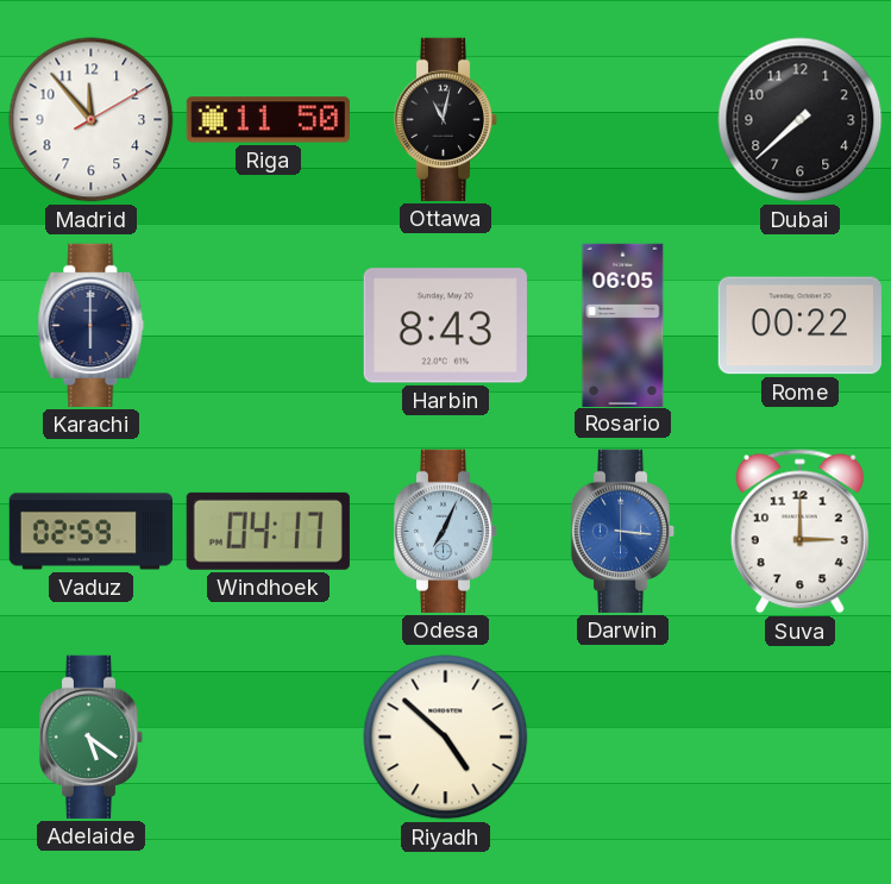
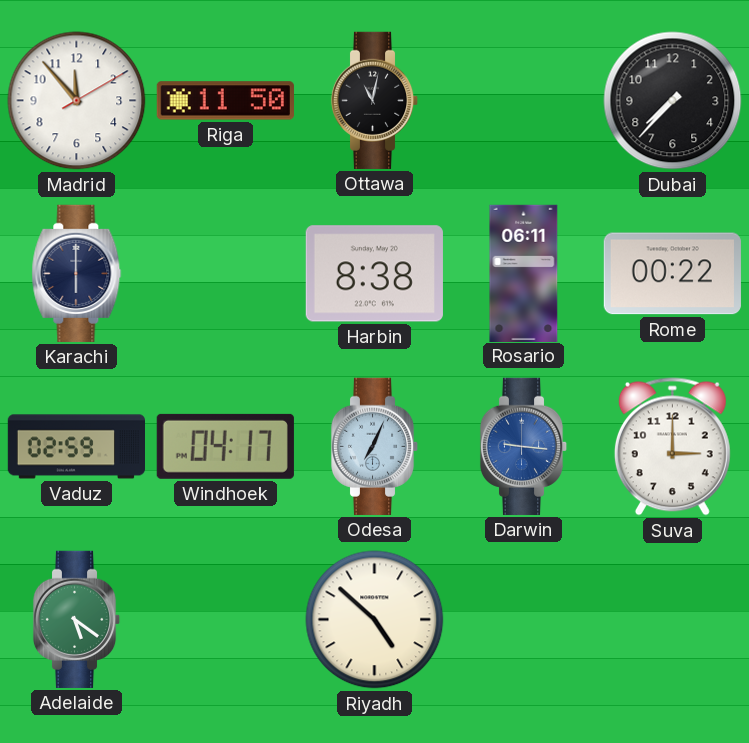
Dubai: 7:38 -> 7:37
Harbin: 8:43 -> 8:38
Rosario: 06:05 -> 06:11
Darwin: 3:16 -> 9:16
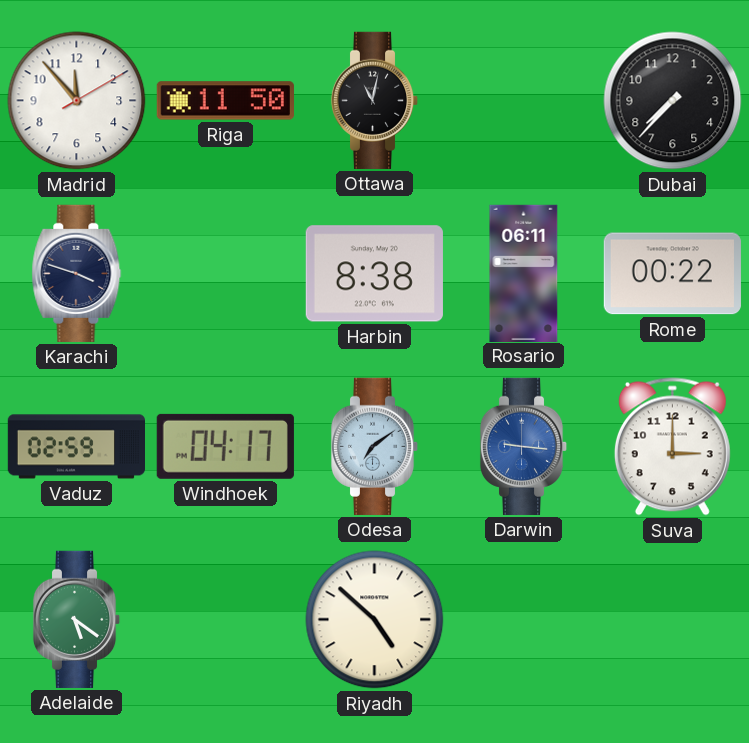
Karachi: 6:00 -> 3:48
Odesa: 7:04 -> 7:09
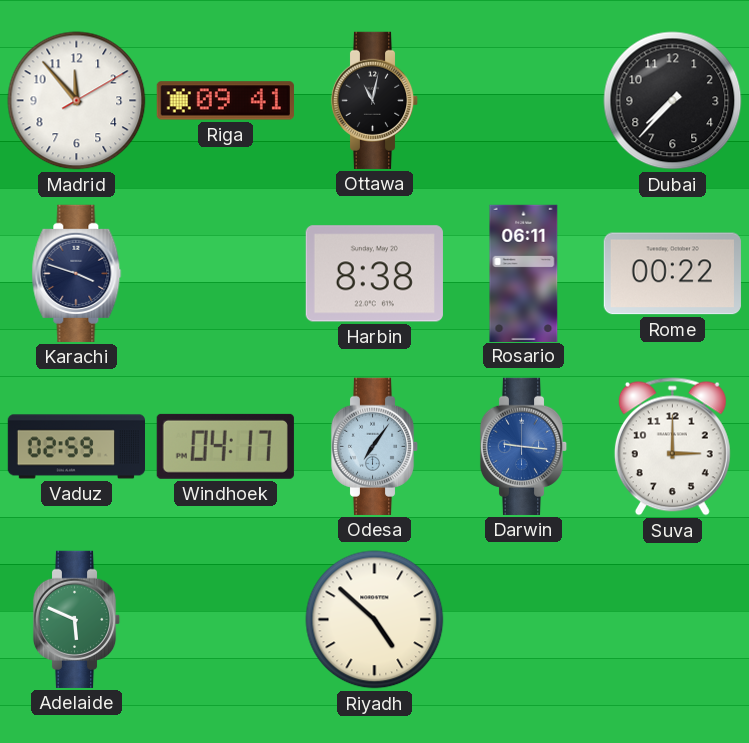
Riga: 11:50 -> 09:41
Odesa: 7:09 -> 7:06
Adelaide: 5:21 -> 5:49
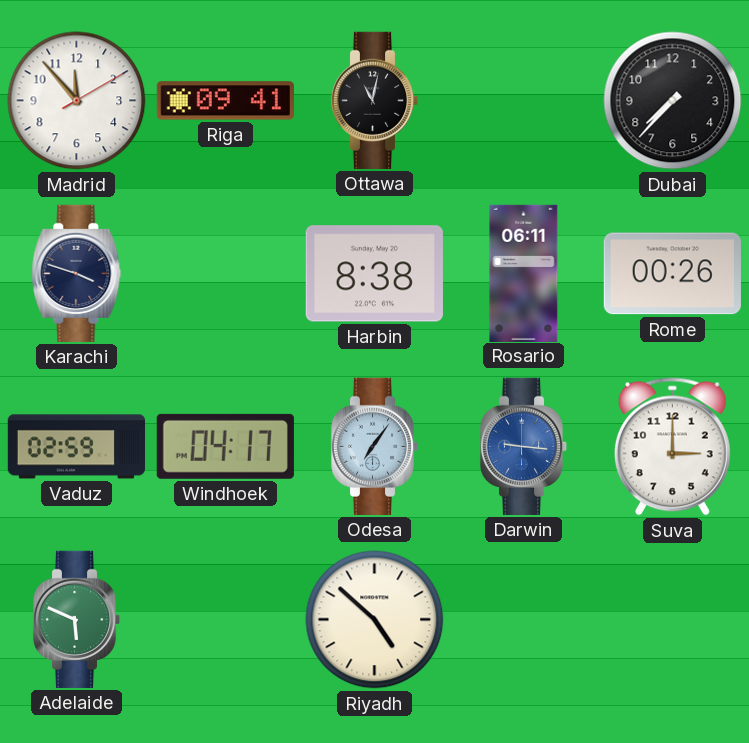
Rome: 00:22 -> 00:26
